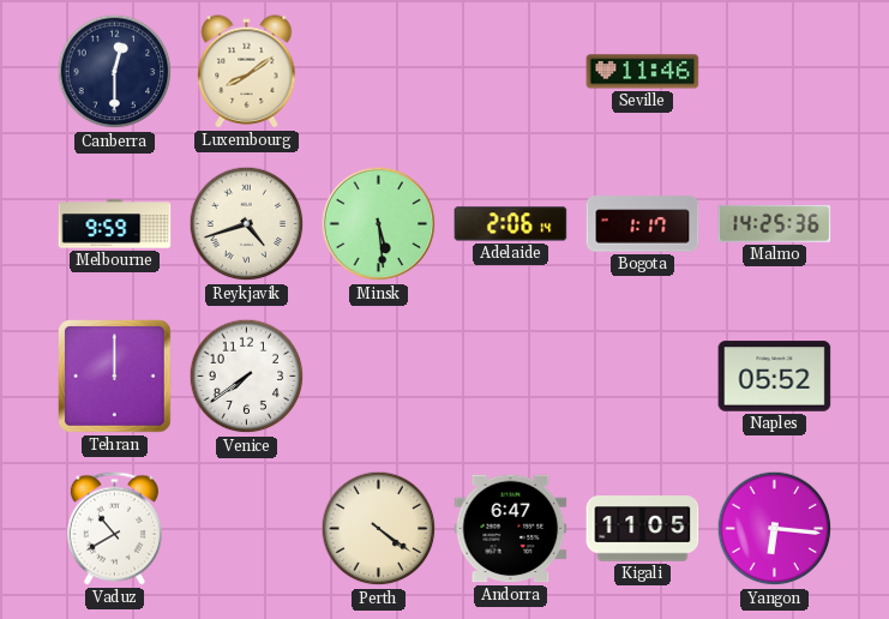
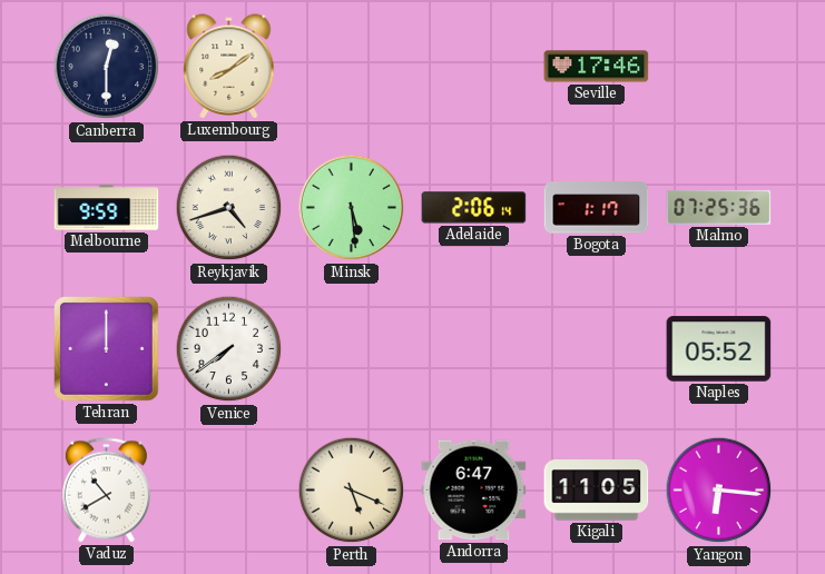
Seville: 11:46 -> 17:46
Malmo: 14:25 -> 07:25
Perth: 4:21 -> 5:19
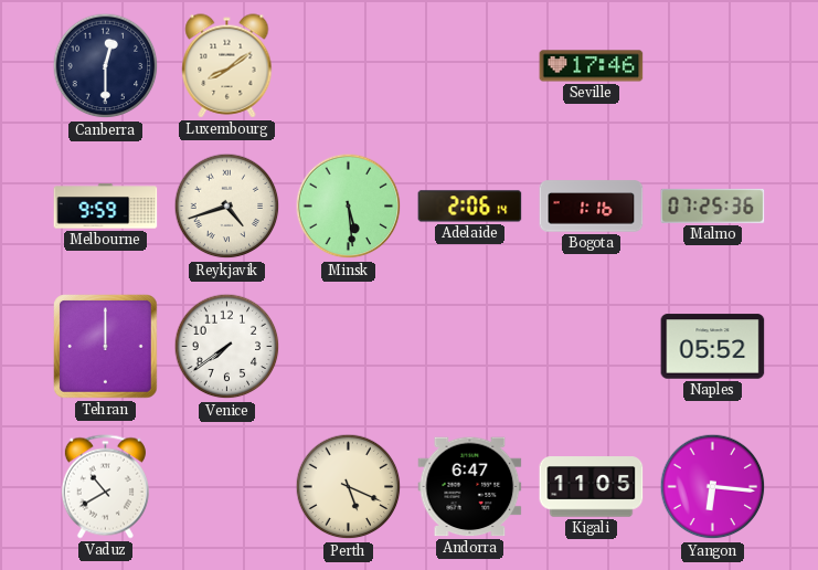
Bogota: 1:17 -> 1:16
